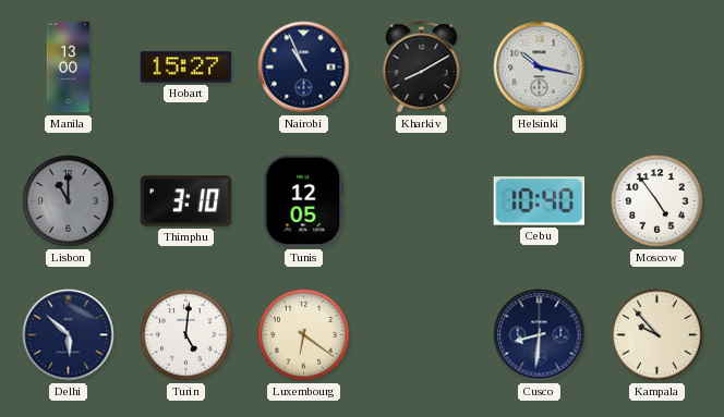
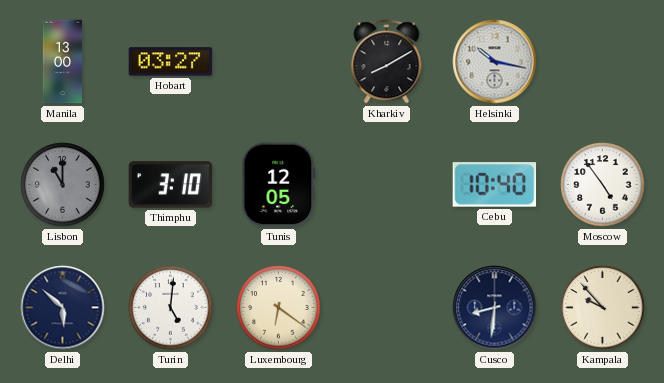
Hobart: 15:27 -> 03:27
Nairobi: 10:56 -> none
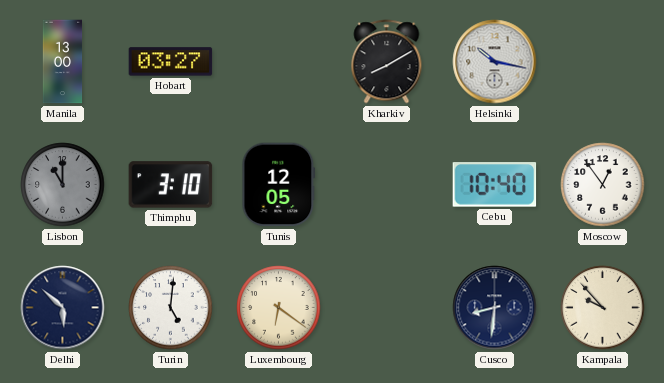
Moscow: 4:54 -> 12:54
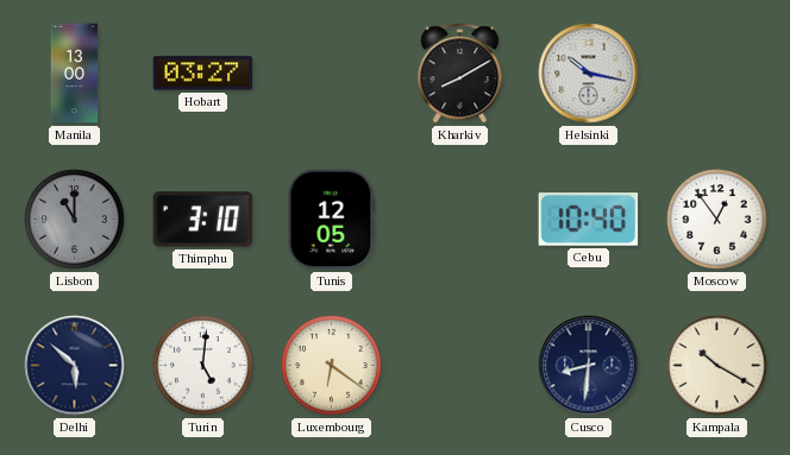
Kampala: 9:53 -> 10:20
